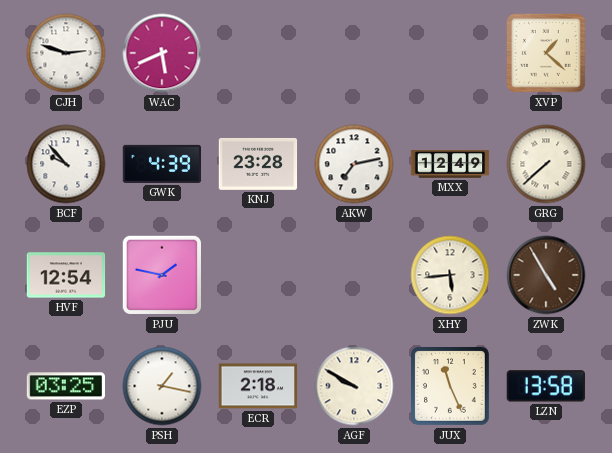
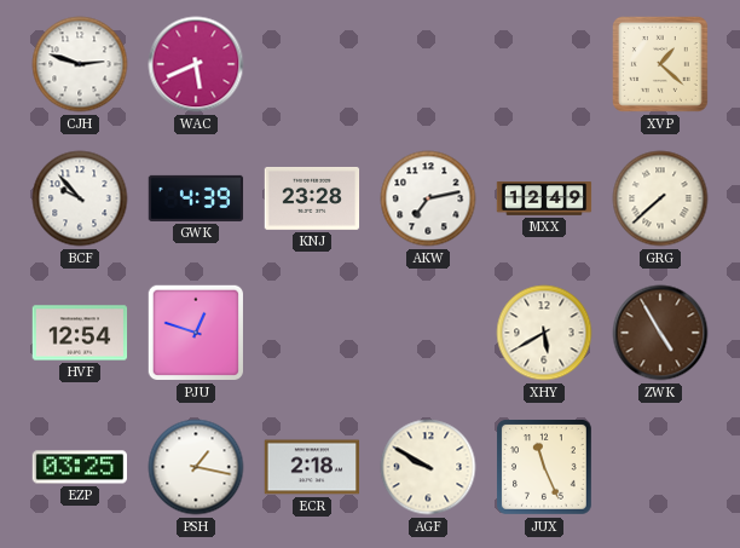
PJU: 1:47 -> 12:48
XHY: 5:44 -> 5:40
LZN: 13:58 -> none
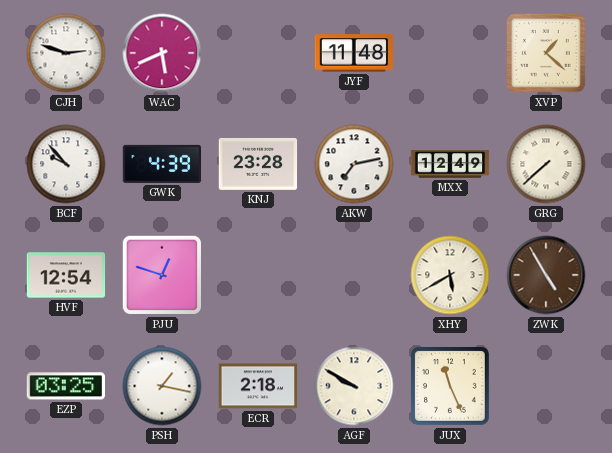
JYF: none -> 11:48
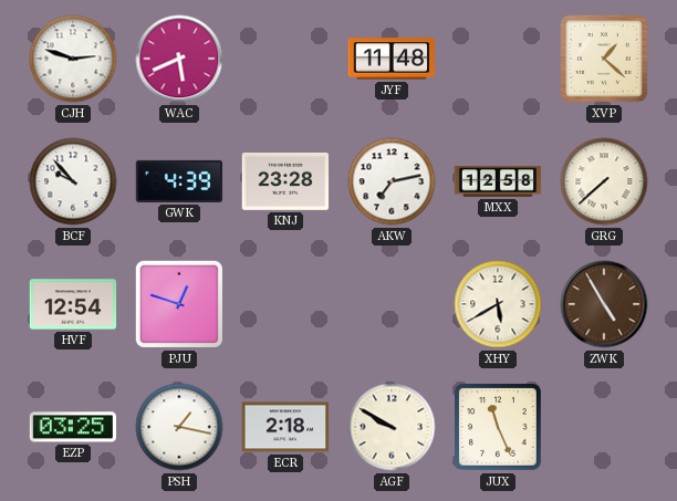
MXX: 12:49 -> 12:58
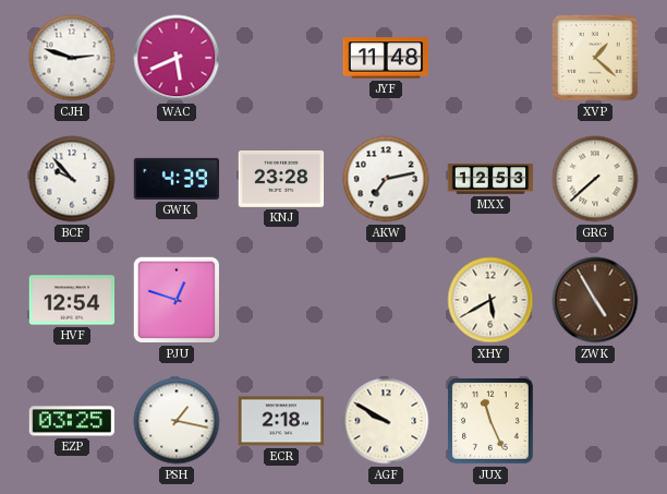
MXX: 12:58 -> 12:53
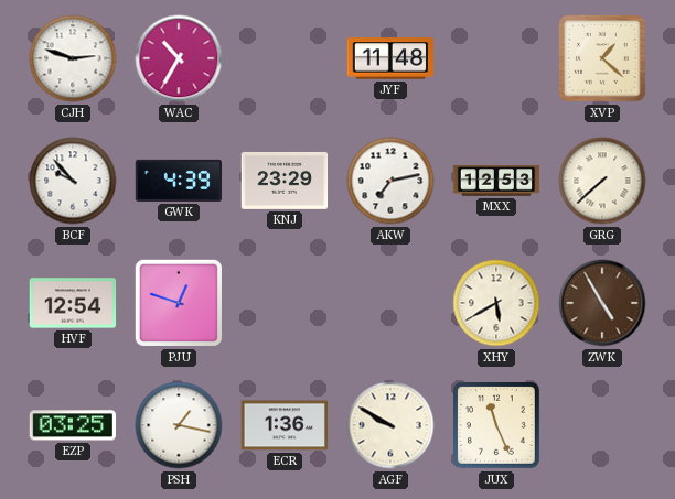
WAC: 5:41 -> 10:35
KNJ: 23:28 -> 23:29
ECR: 2:18 -> 1:36
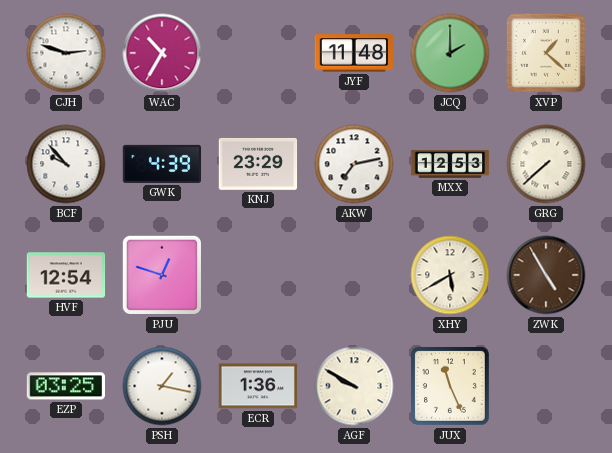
JCQ: none -> 2:00
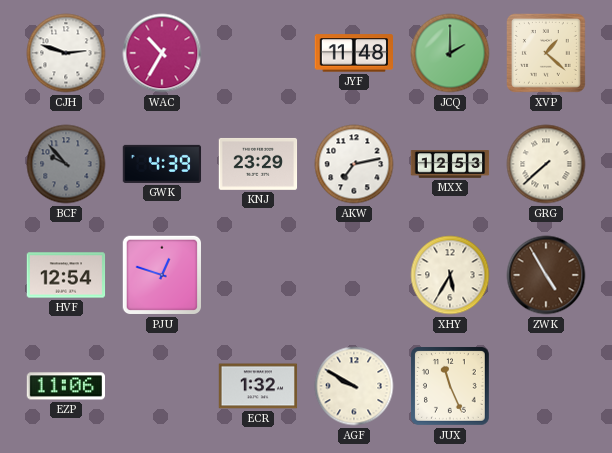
BCF dial: white -> grey
XHY: 5:40 -> 5:35
EZP: 03:25 -> 11:06
PSH: 1:17 -> none
ECR: 1:36 -> 1:32
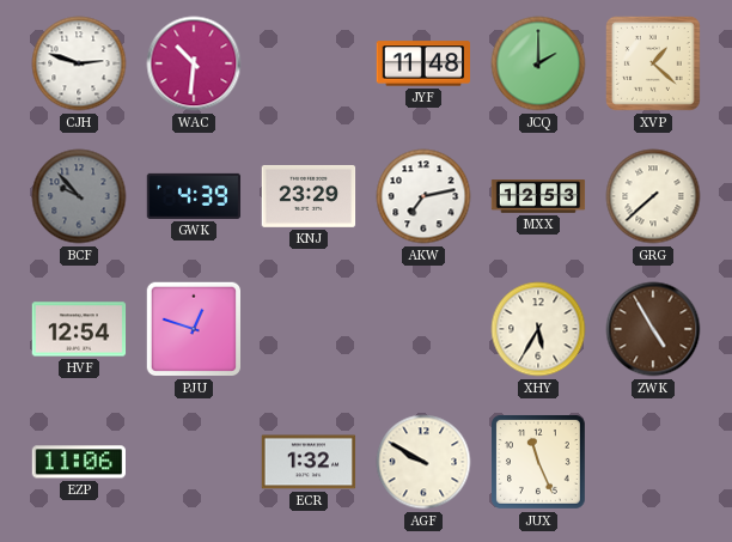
WAC: 10:35 -> 10:31
